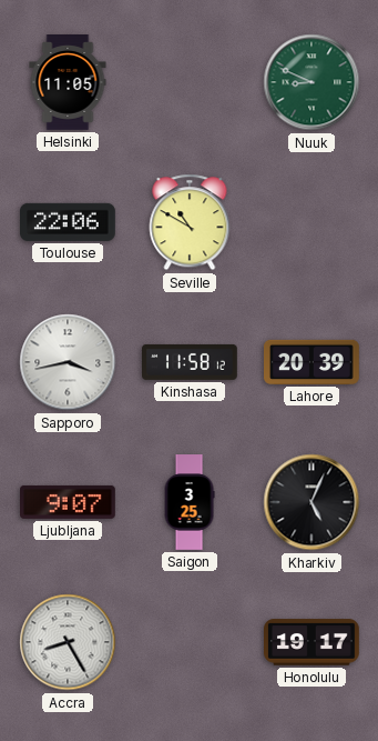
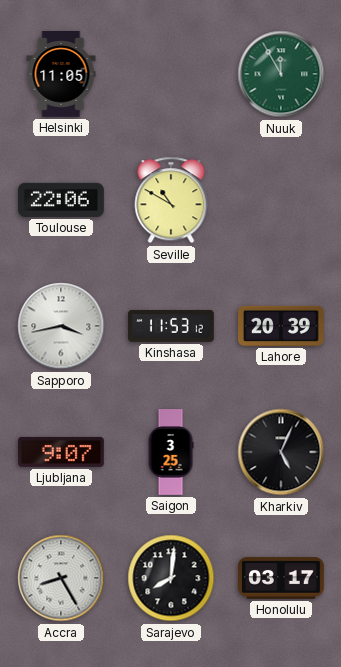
Nuuk: 8:49 -> 11:55
Kinshasa: 11:58 -> 11:53
Sarajevo: none -> 8:01
Honolulu: 19:17 -> 03:17
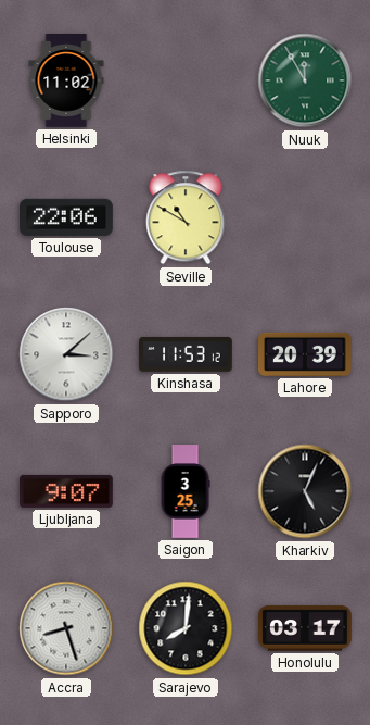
Helsinki: 11:05 -> 11:02
Sapporo: 3:43 -> 3:08
Accra: 8:25 -> 8:27
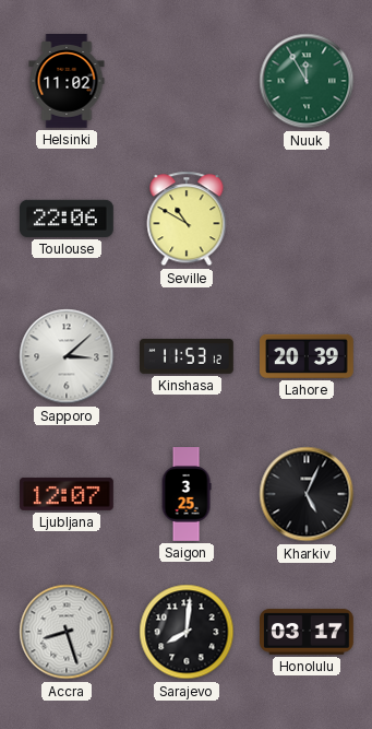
Ljubljana: 9:07 -> 12:07
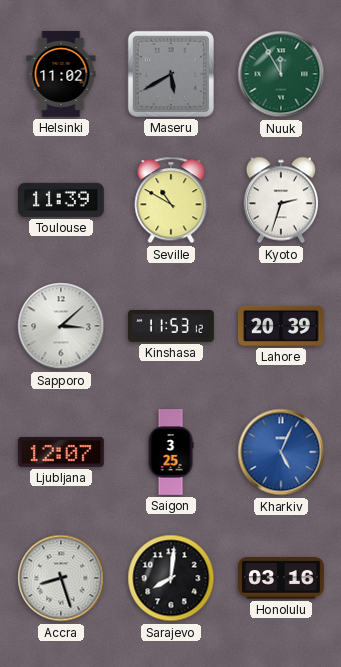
Maseru: none -> 5:40
Toulouse: 22:06 -> 11:39
Kyoto: none -> 2:33
Kharkiv dial: black -> blue
Honolulu: 03:17 -> 03:16
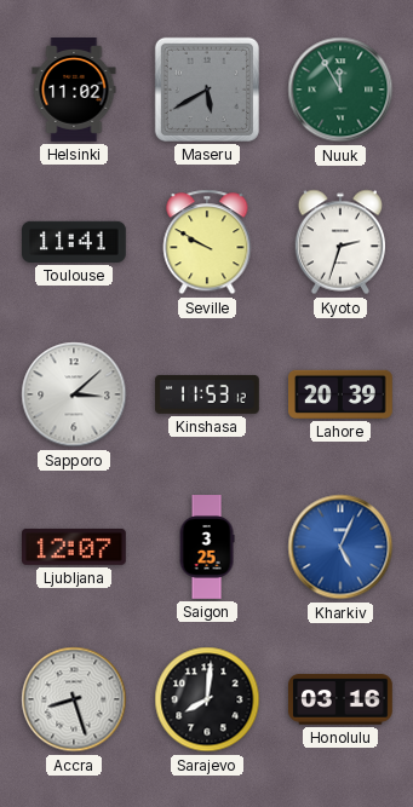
Toulouse: 11:39 -> 11:41
Seville: 10:50 -> 9:50
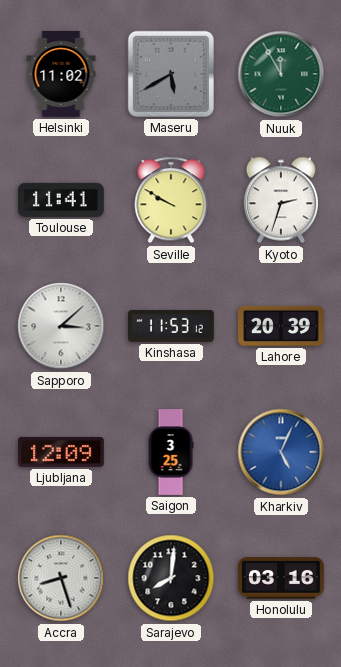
Ljubljana: 12:07 -> 12:09
